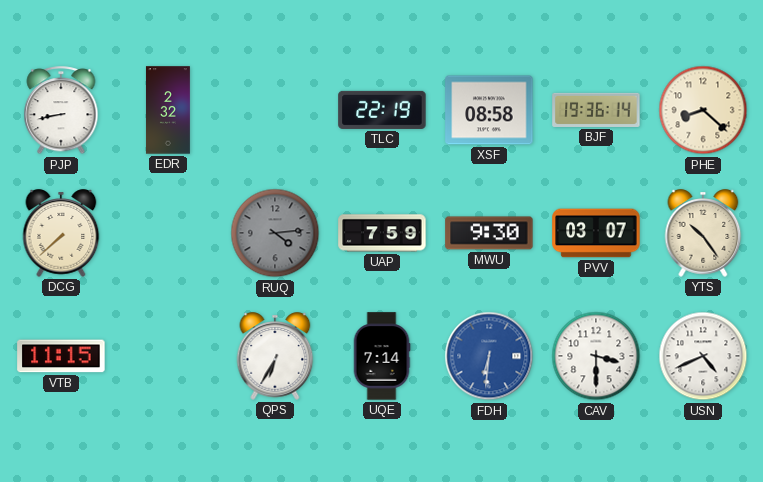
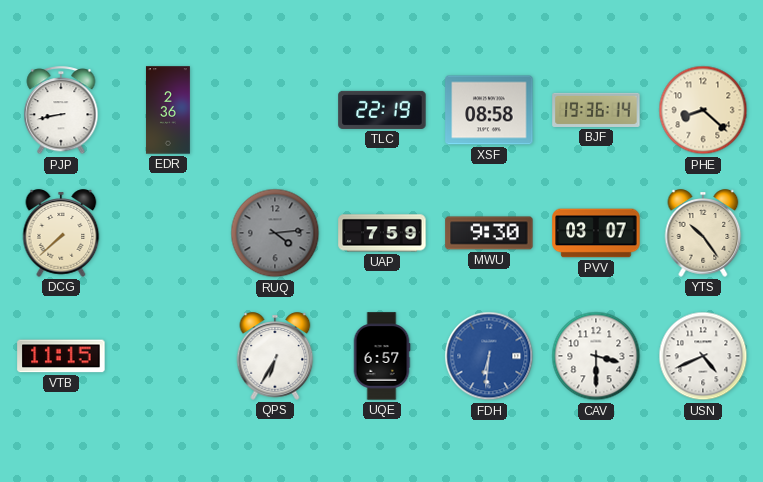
EDR: 2:32 -> 2:36
UQE: 7:14 -> 6:57
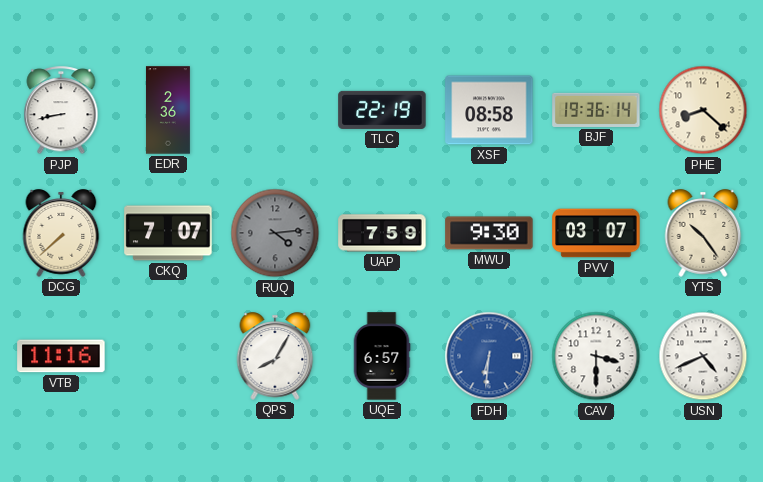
CKQ: none -> 7:07
VTB: 11:15 -> 11:16
QPS: 6:35 -> 8:05
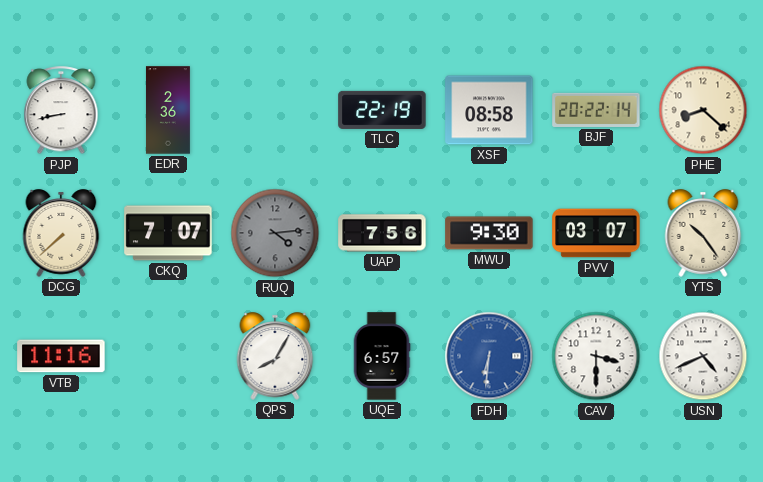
BJF: 19:36 -> 20:22
UAP: 7:59 -> 7:56
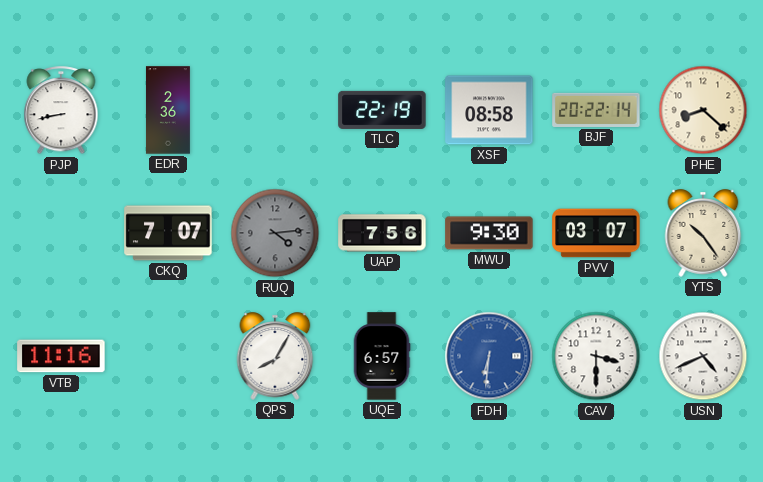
DCG: 7:38 -> none
